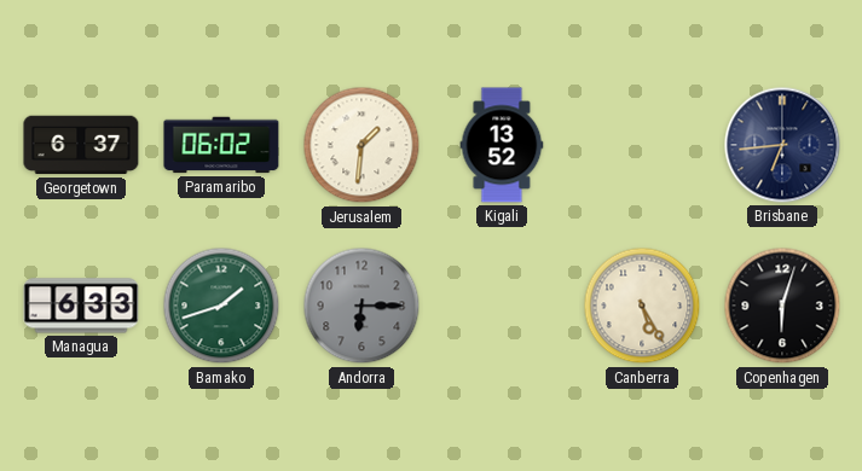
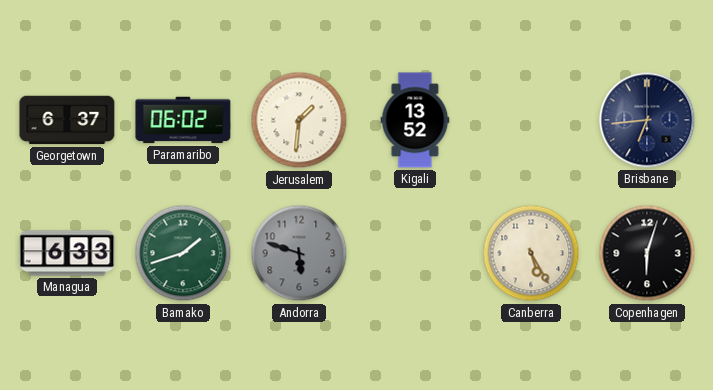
Andorra: 6:15 -> 5:48
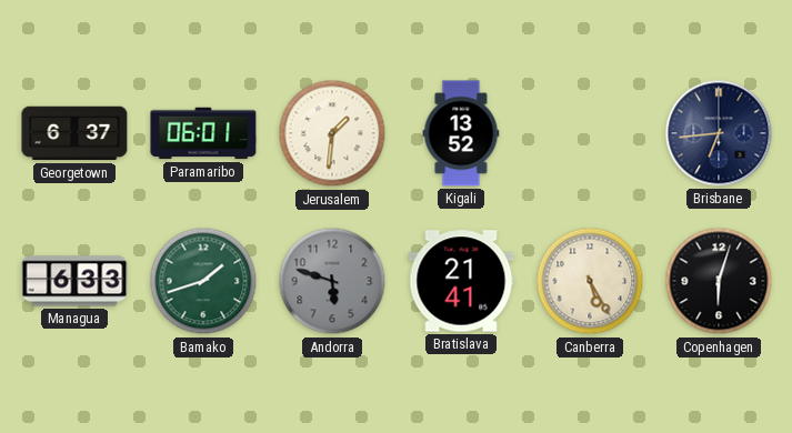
Paramaribo: 06:02 -> 06:01
Bratislava: none -> 21:41
